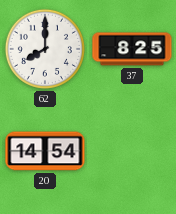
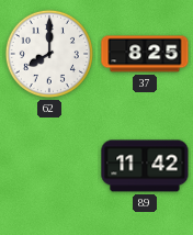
20: 14:54 -> none
89: none -> 11:42
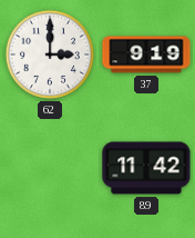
62: 8:00 -> 3:00
37: 8:25 -> 9:19
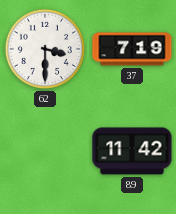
62: 3:00 -> 3:30
37: 9:19 -> 7:19
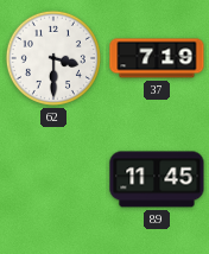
89: 11:42 -> 11:45
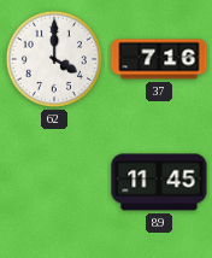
62: 3:30 -> 4:00
37: 7:19 -> 7:16
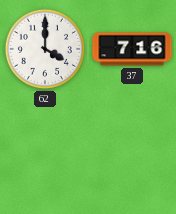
89: 11:45 -> none
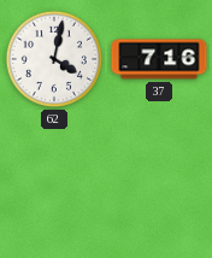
62: 4:00 -> 4:02
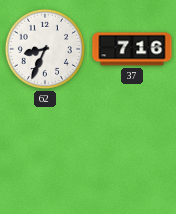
62: 4:02 -> 8:34
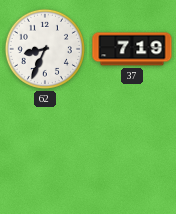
37: 7:16 -> 7:19
